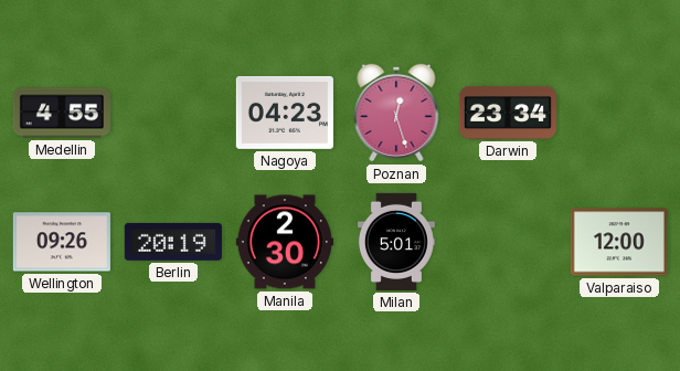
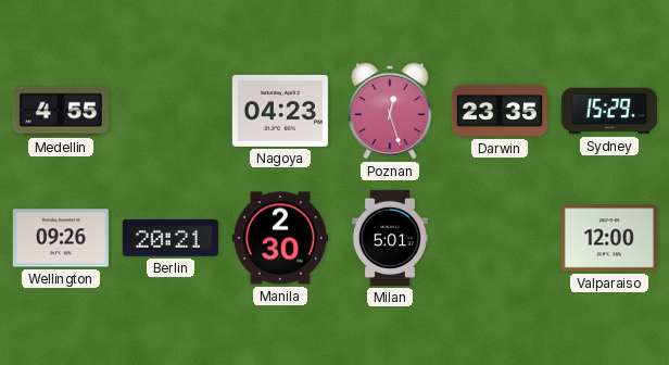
Darwin: 23:34 -> 23:35
Sydney: none -> 15:29
Berlin: 20:19 -> 20:21
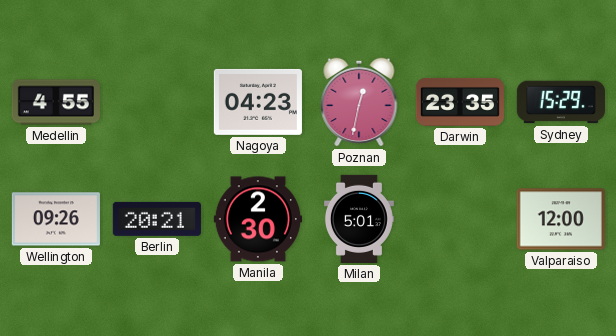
Poznan: 12:27 -> 12:32
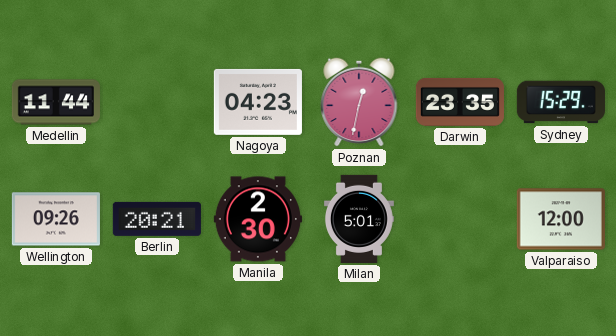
Medellin: 4:55 -> 11:44
